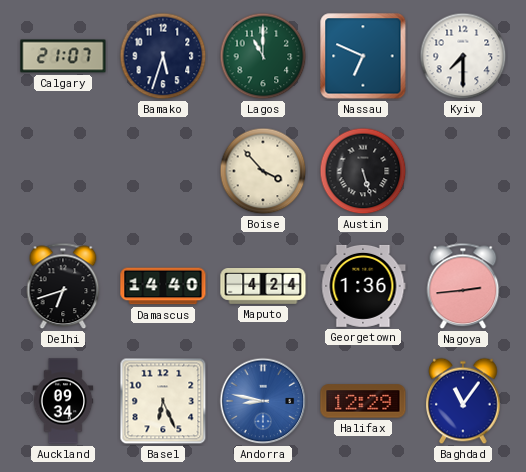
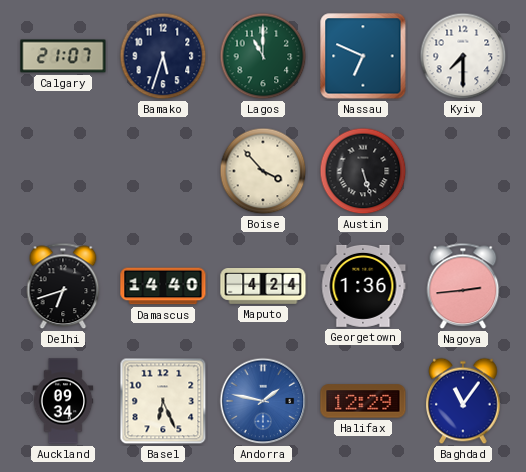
Andorra: 8:47 -> 1:47
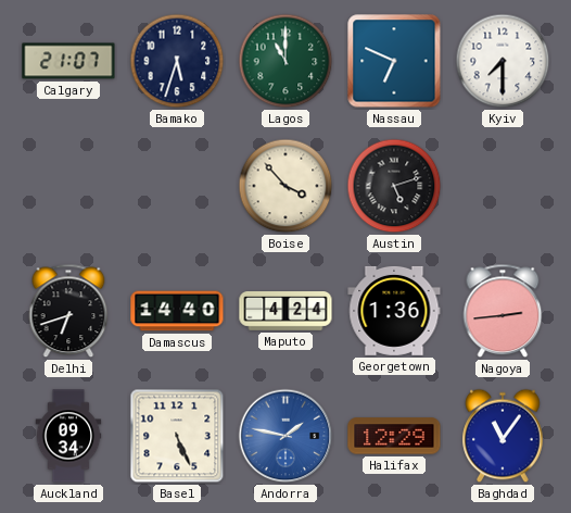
Austin: 5:27 -> 5:12
Basel: 6:26 -> 5:26
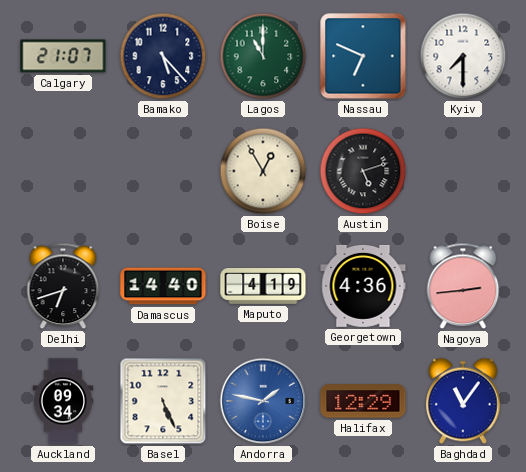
Bamako: 5:33 -> 5:23
Boise: 3:53 -> 12:55
Maputo: 4:24 -> 4:19
Georgetown: 1:36 -> 4:36
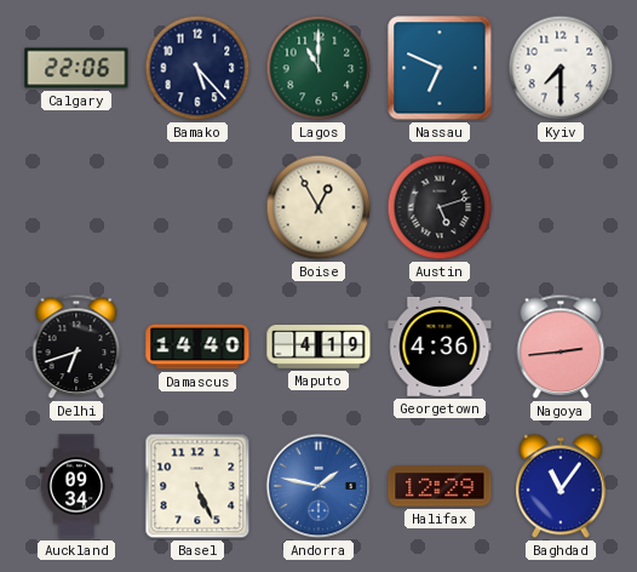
Calgary: 21:07 -> 22:06
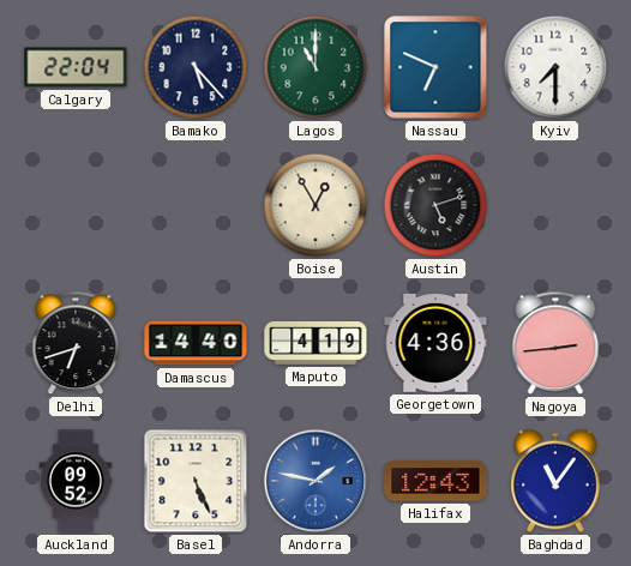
Calgary: 22:06 -> 22:04
Auckland: 09:34 -> 09:52
Halifax: 12:29 -> 12:43
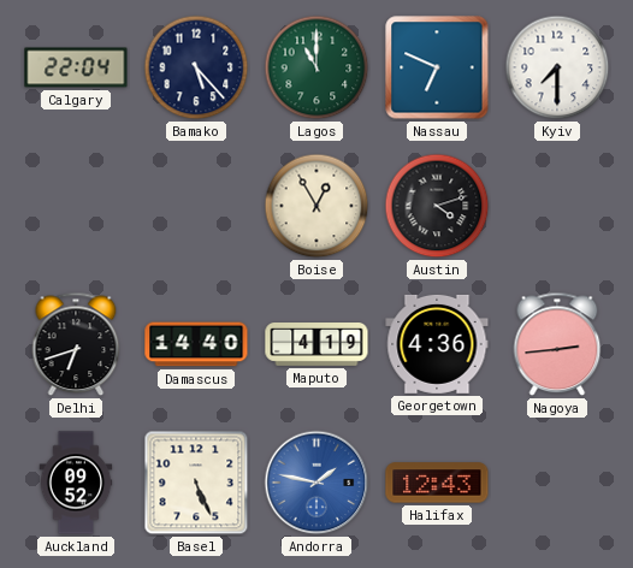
Austin: 5:12 -> 4:12
Baghdad: 11:06 -> none
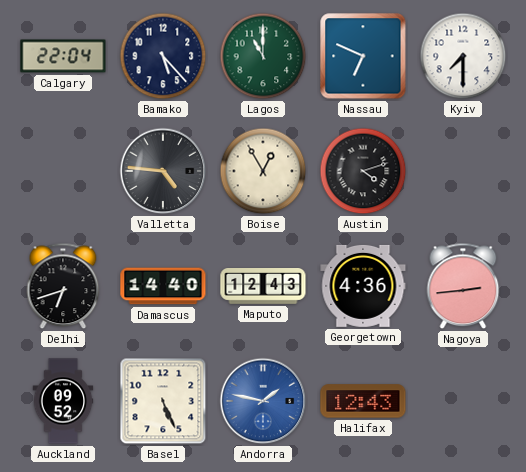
Valletta: none -> 4:46
Maputo: 4:19 -> 12:43
